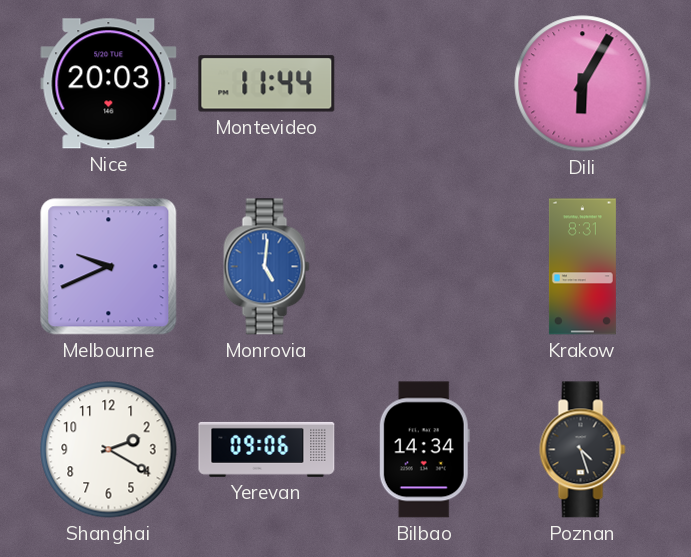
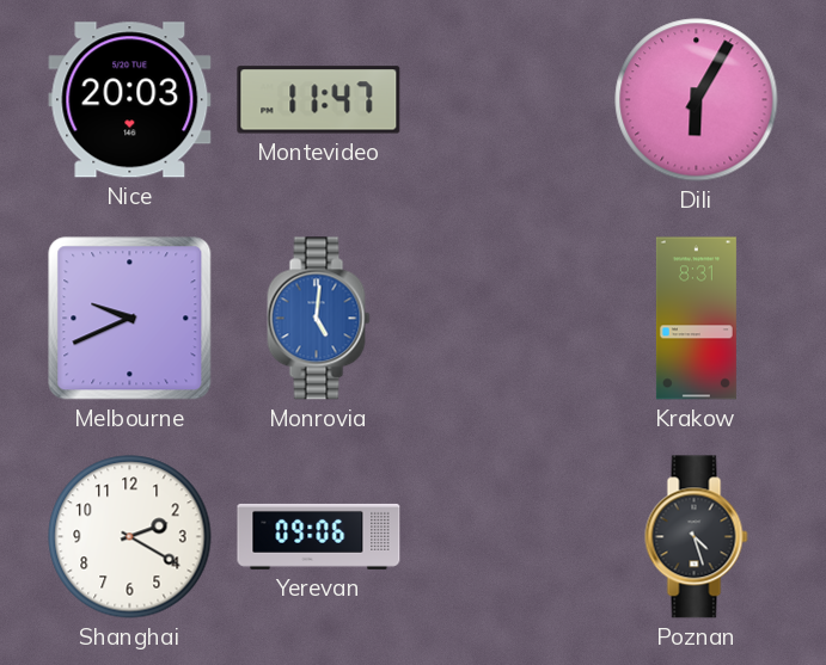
Montevideo: 11:44 -> 11:47
Bilbao: 14:34 -> none
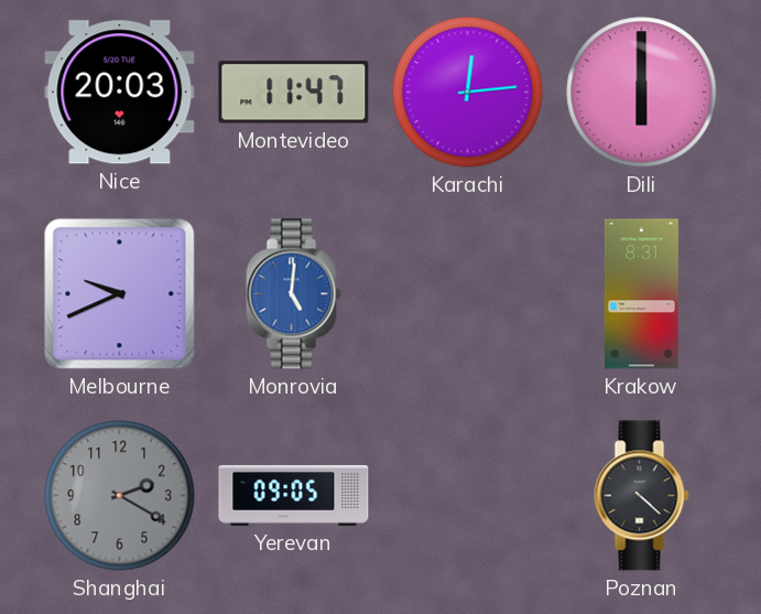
Karachi: none -> 12:14
Dili: 6:05 -> 6:00
Shanghai dial: white -> grey
Yerevan: 09:06 -> 09:05
Poznan: 4:27 -> 4:22
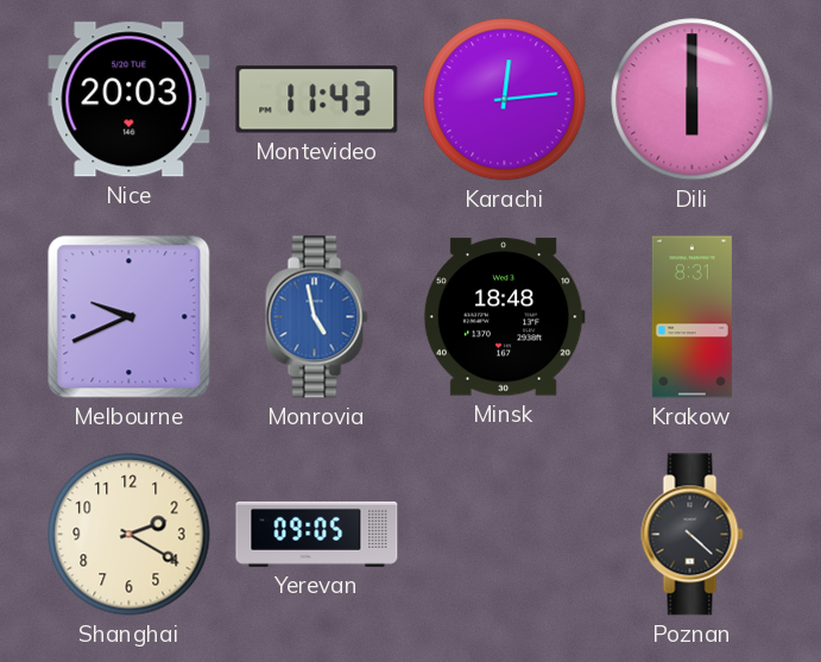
Montevideo: 11:47 -> 11:43
Monrovia: 5:01 -> 4:58
Minsk: none -> 18:48
Shanghai dial: grey -> cream
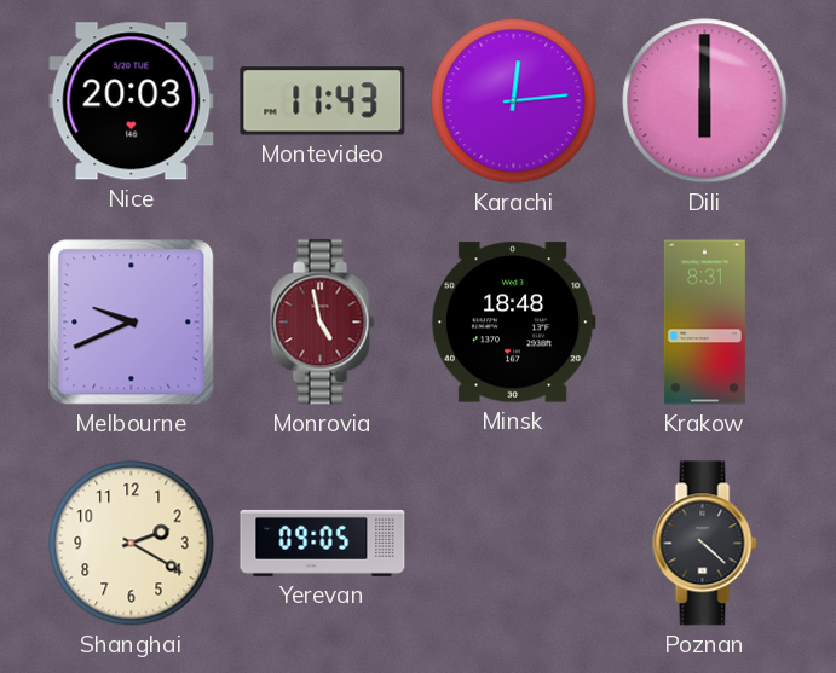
Monrovia dial: blue -> burgundy
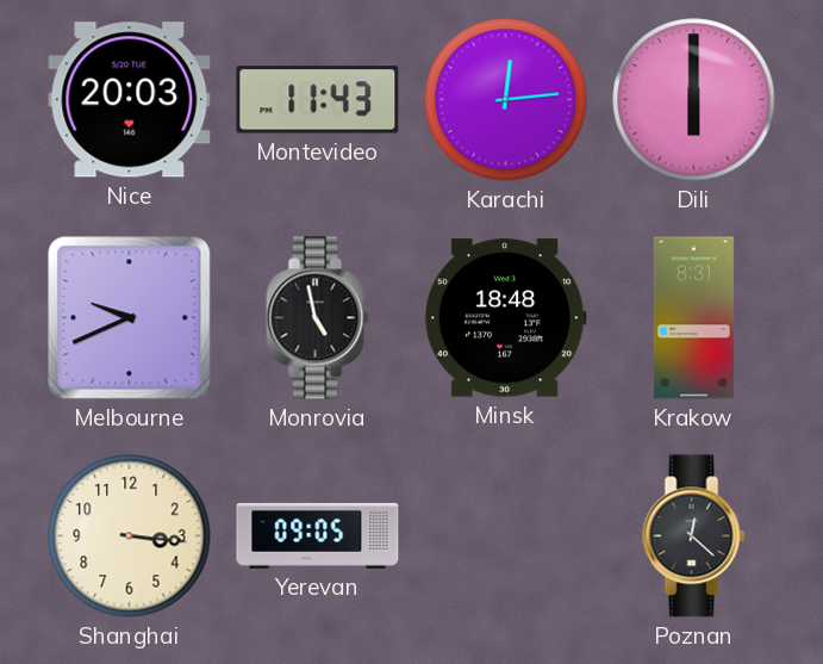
Monrovia dial: burgundy -> black
Shanghai: 2:20 -> 3:16
Poznan: 4:22 -> 12:22
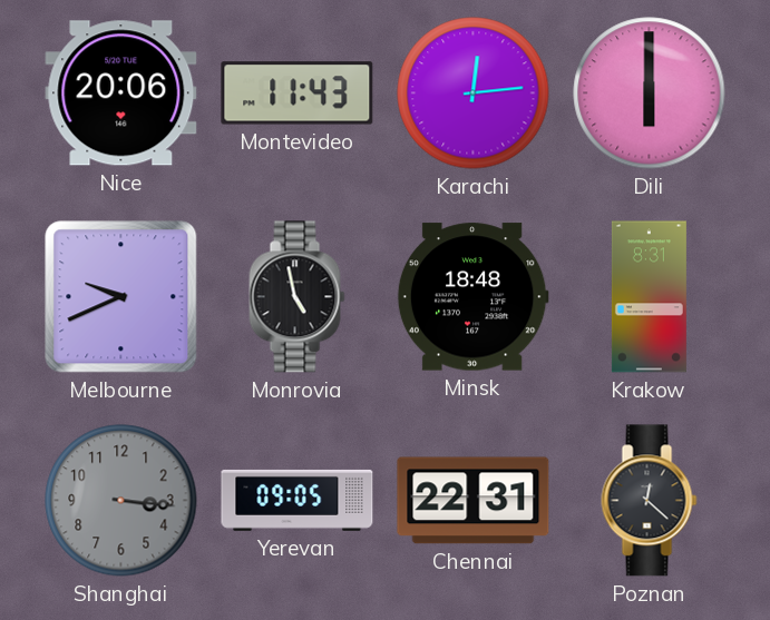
Nice: 20:03 -> 20:06
Shanghai dial: cream -> grey
Chennai: none -> 22:31
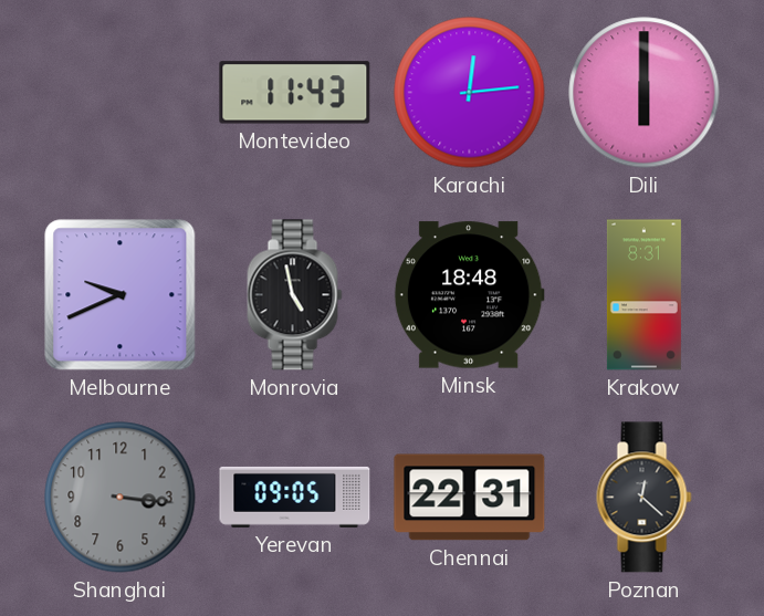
Nice: 20:06 -> none
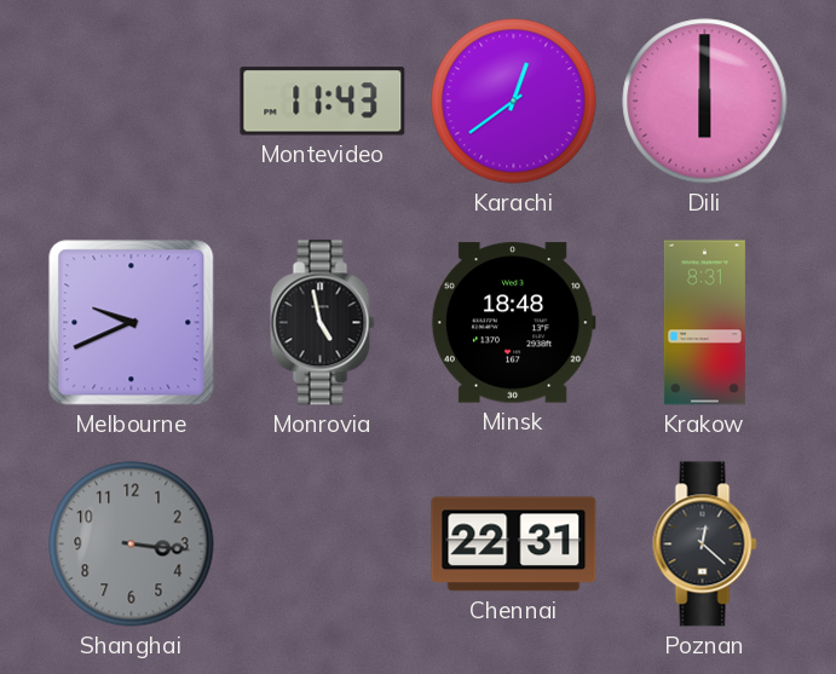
Karachi: 12:14 -> 12:39
Yerevan: 09:05 -> none
